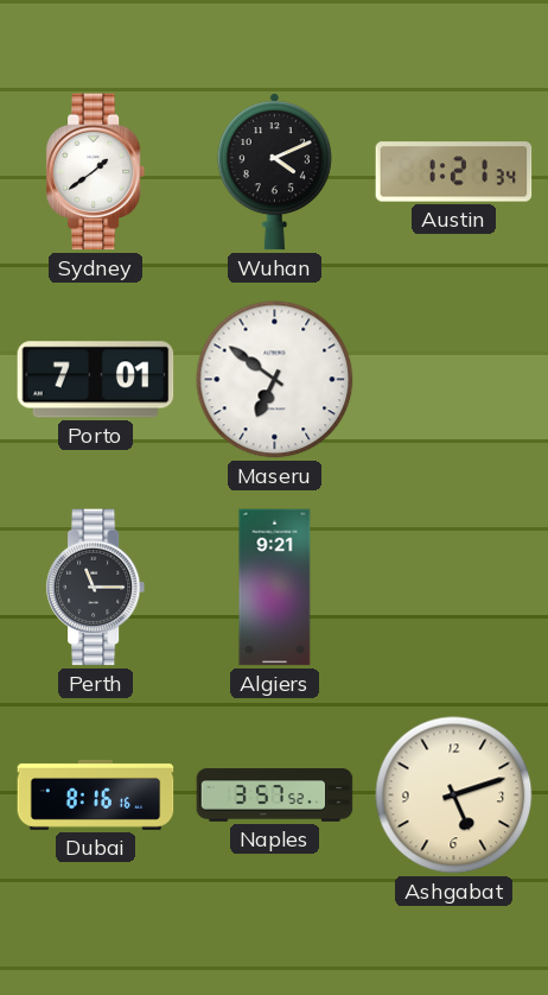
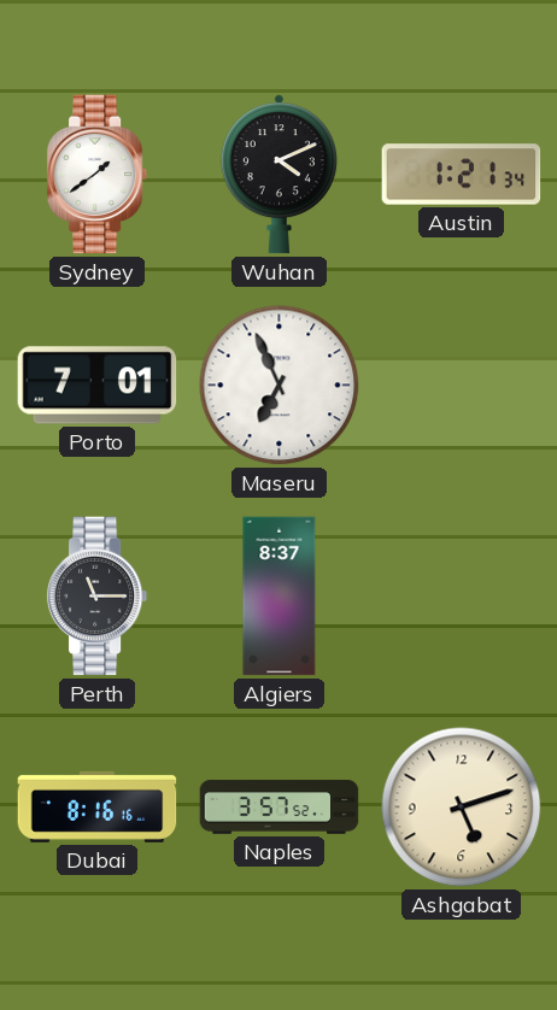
Maseru: 6:51 -> 6:56
Algiers: 9:21 -> 8:37
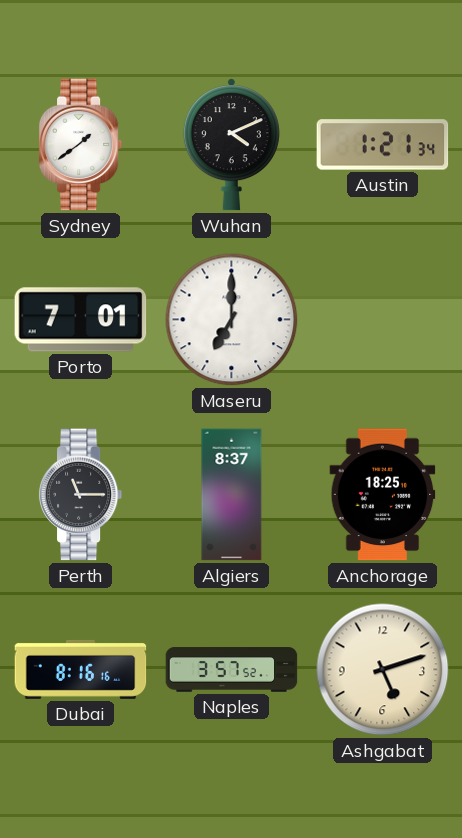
Maseru: 6:56 -> 7:00
Anchorage: none -> 18:25
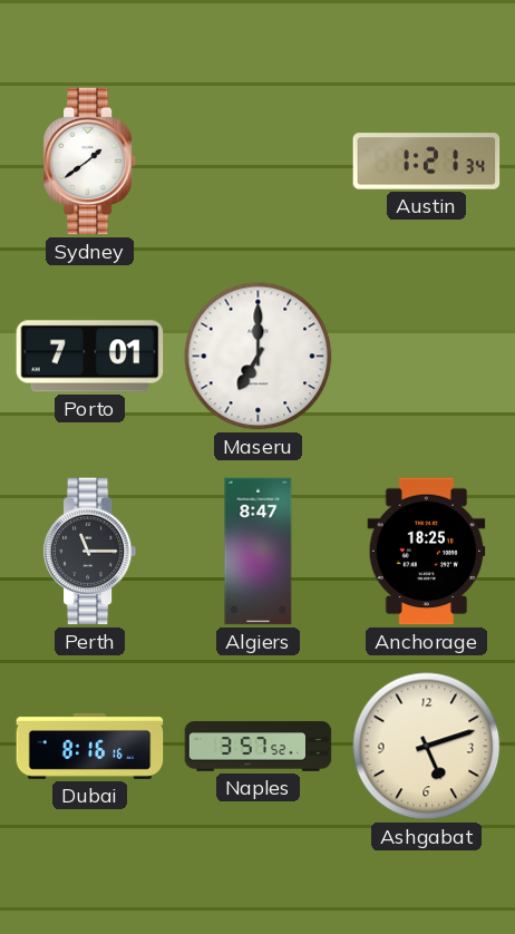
Wuhan: 4:11 -> none
Algiers: 8:37 -> 8:47
